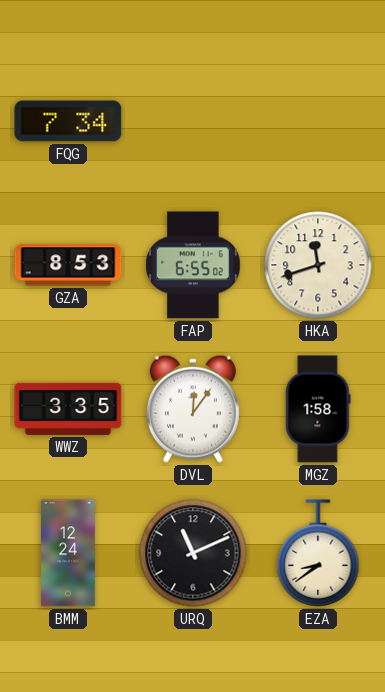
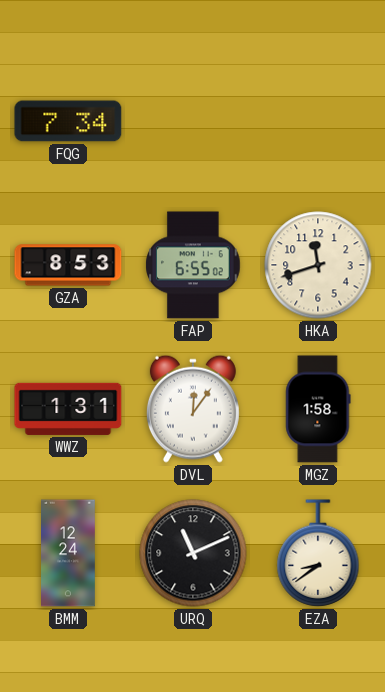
WWZ: 3:35 -> 1:31
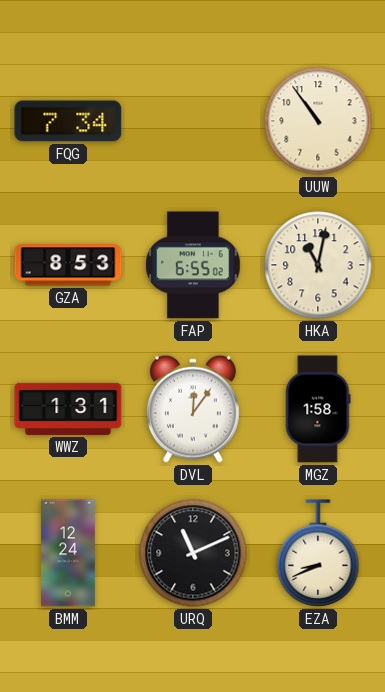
UUW: none -> 10:54
HKA: 11:42 -> 11:02
EZA: 8:39 -> 8:41
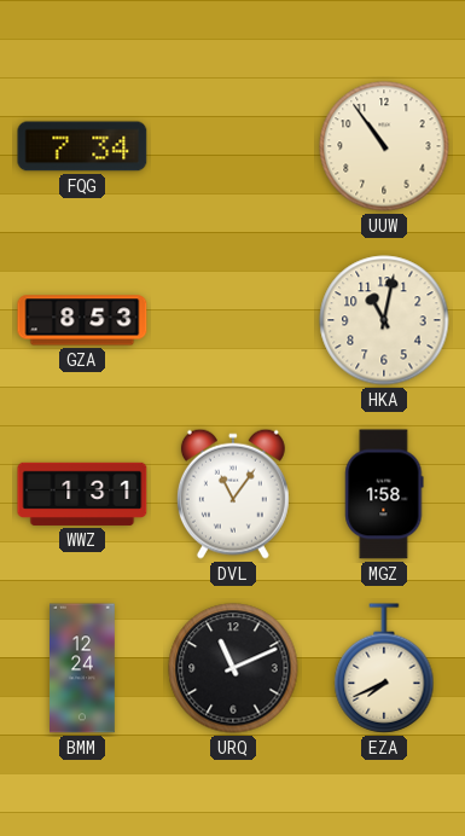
FAP: 6:55 -> none
DVL: 12:06 -> 11:06
EZA: 8:41 -> 7:41
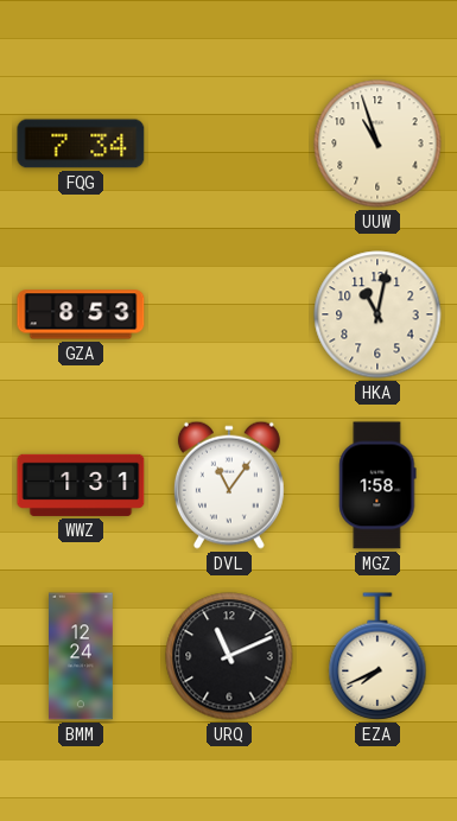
UUW: 10:54 -> 10:57
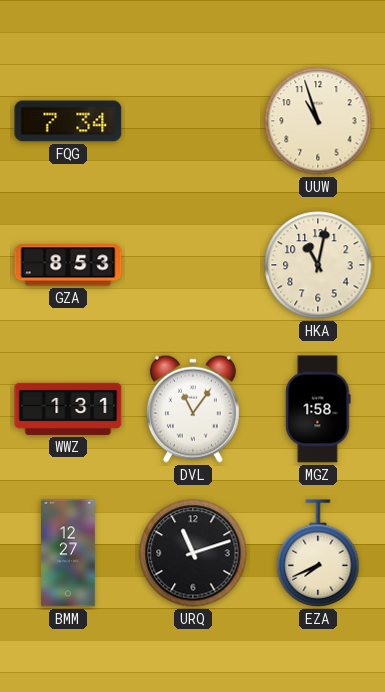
BMM: 12:24 -> 12:27
URQ: 11:11 -> 11:12
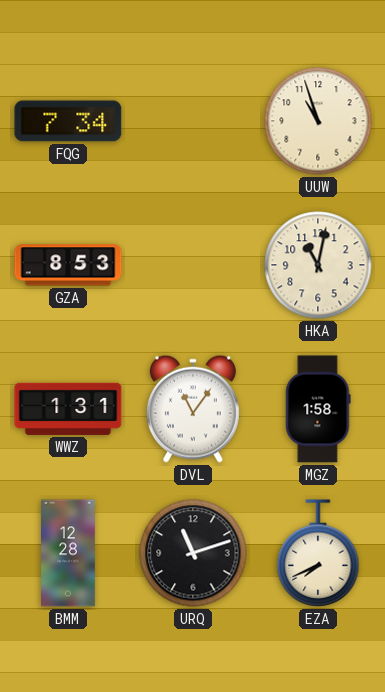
BMM: 12:27 -> 12:28
